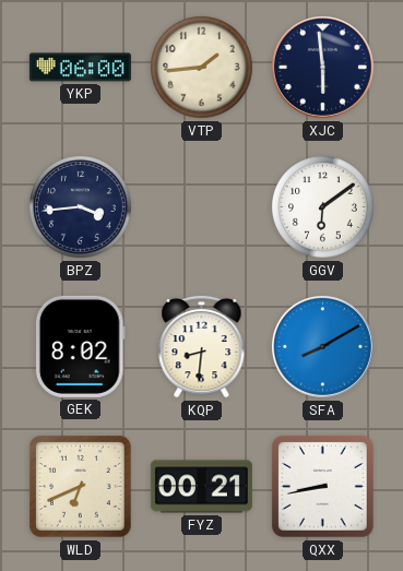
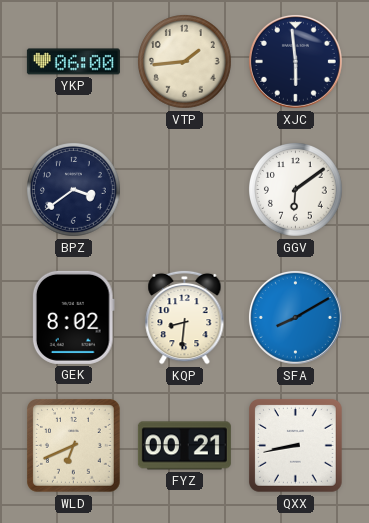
BPZ: 3:44 -> 3:39
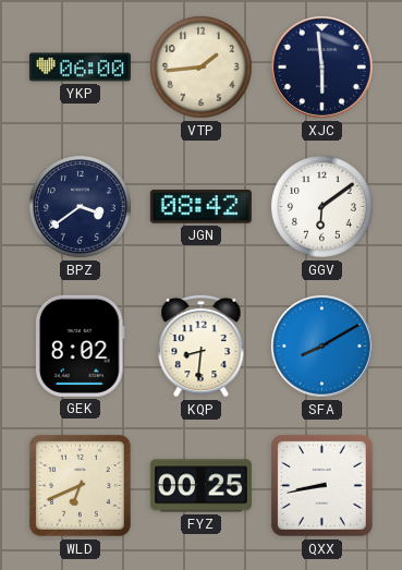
JGN: none -> 08:42
FYZ: 00:21 -> 00:25
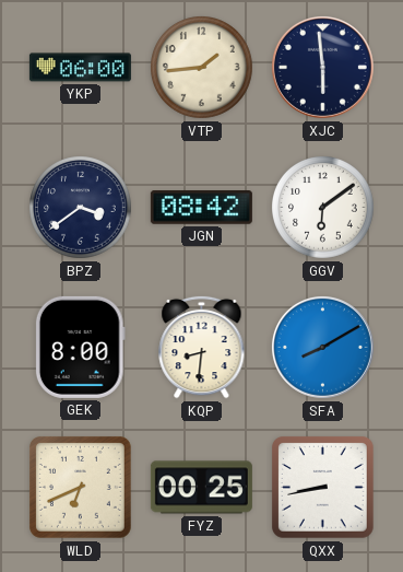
GEK: 8:02 -> 8:00
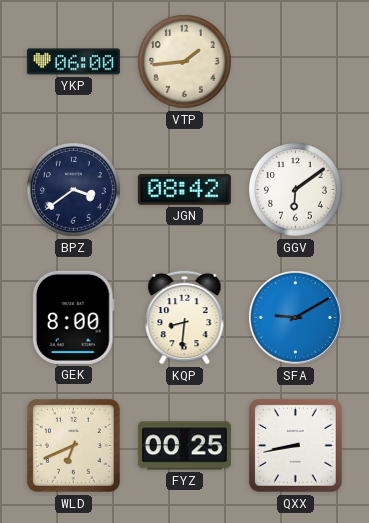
XJC: 5:59 -> none
SFA: 8:10 -> 9:10
